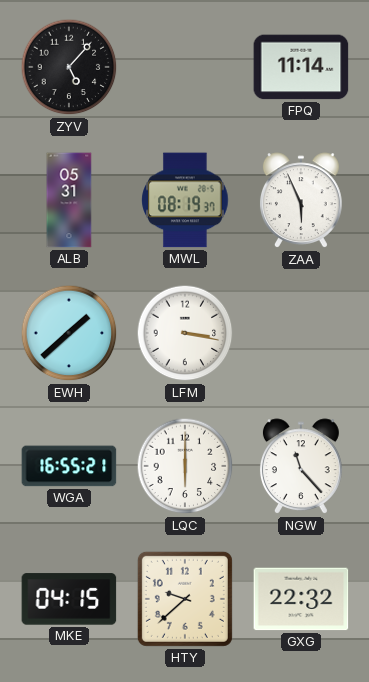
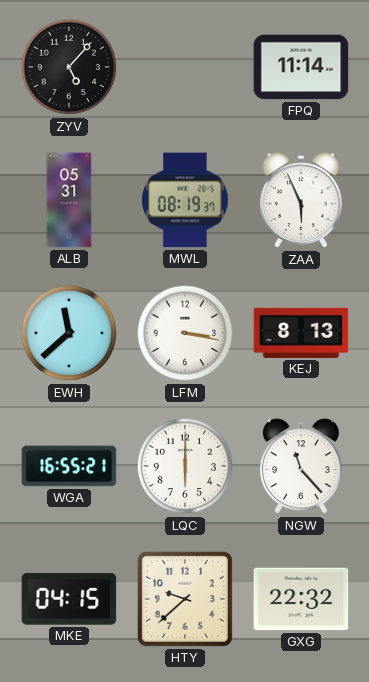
EWH: 1:38 -> 11:38
KEJ: none -> 8:13
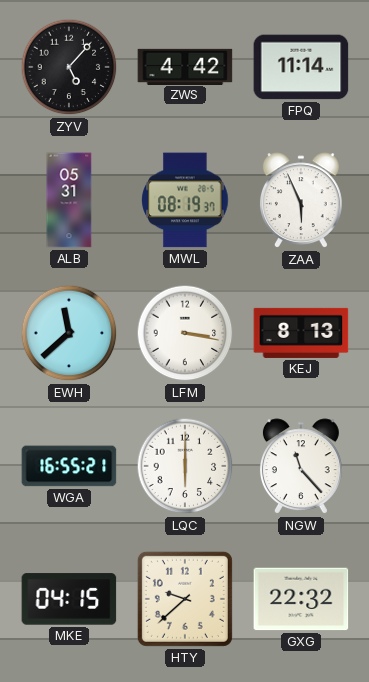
ZWS: none -> 4:42
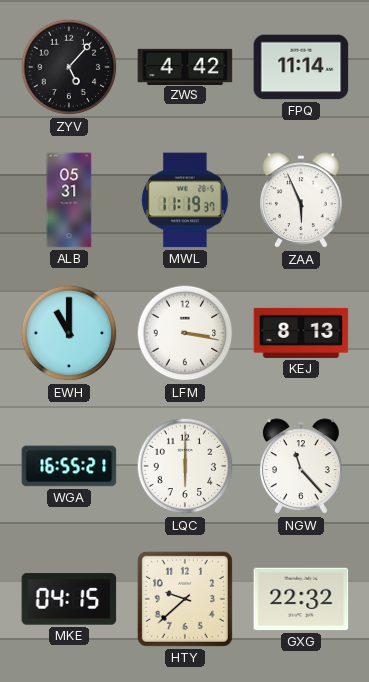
MWL: 08:19 -> 11:19
EWH: 11:38 -> 11:00
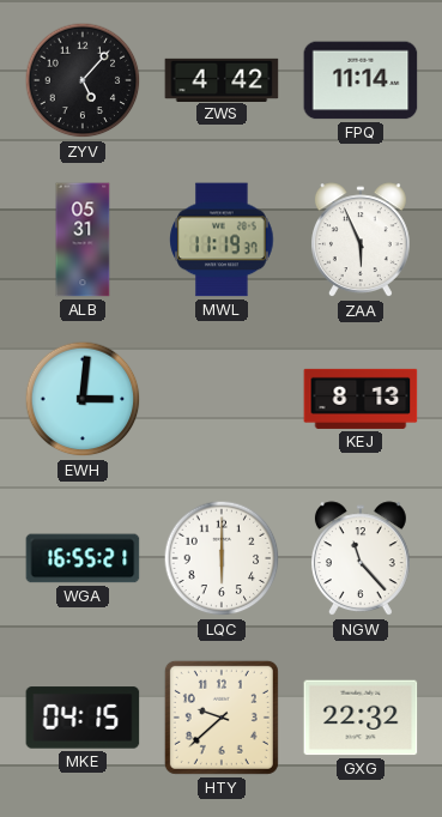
EWH: 11:00 -> 3:01
LFM: 3:17 -> none
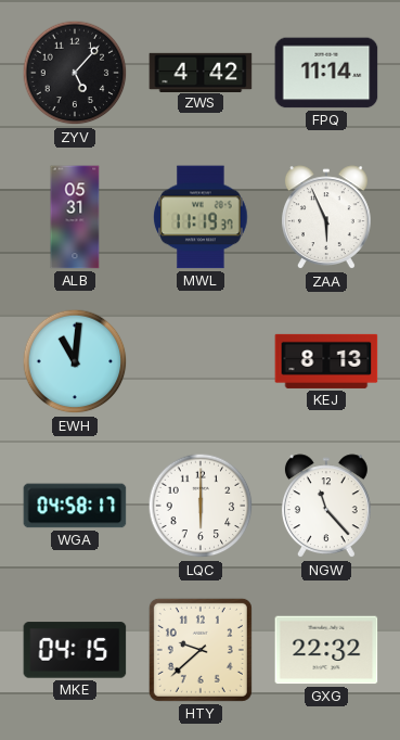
EWH: 3:01 -> 11:01
WGA: 16:55 -> 04:58
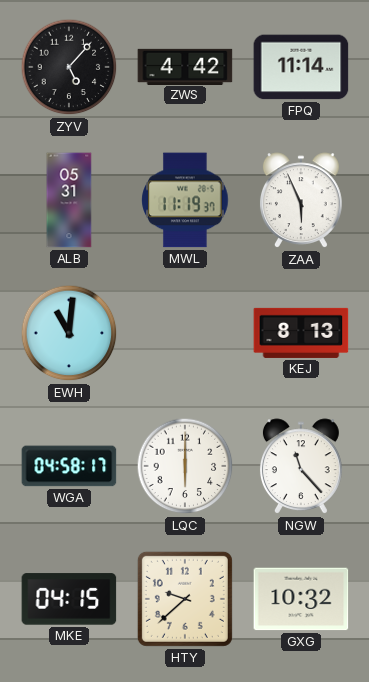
GXG: 22:32 -> 10:32
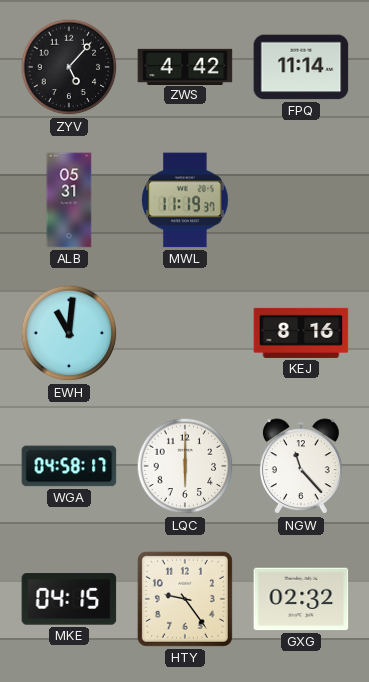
ZAA: 5:56 -> none
KEJ: 8:13 -> 8:16
HTY: 9:38 -> 9:24
GXG: 10:32 -> 02:32
